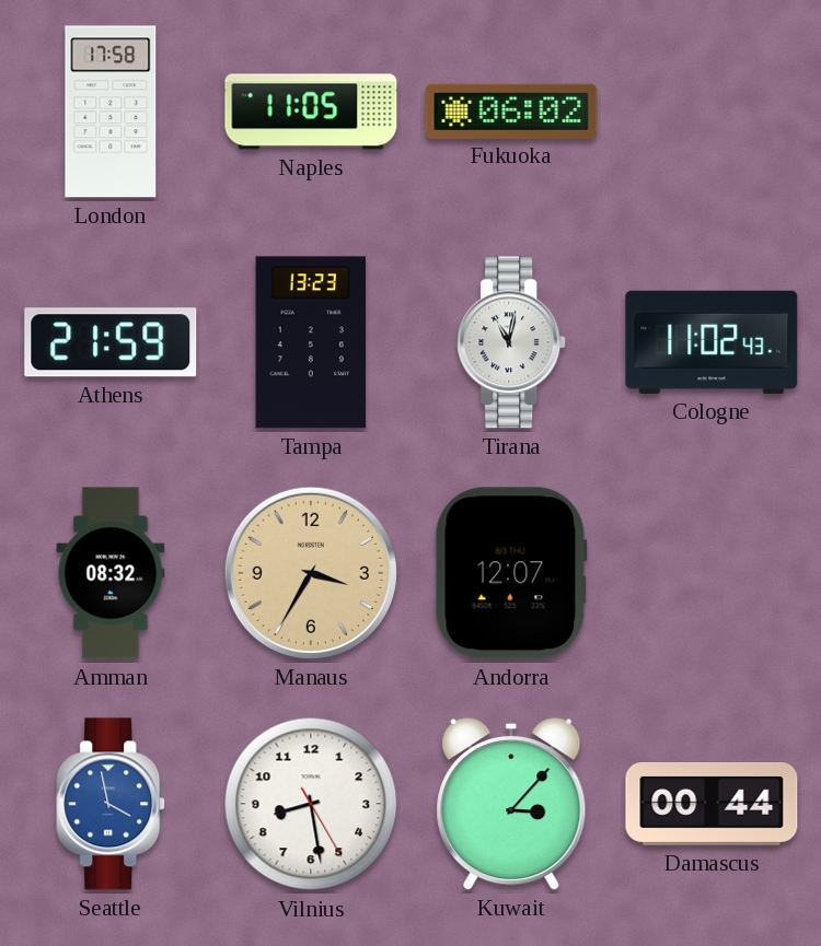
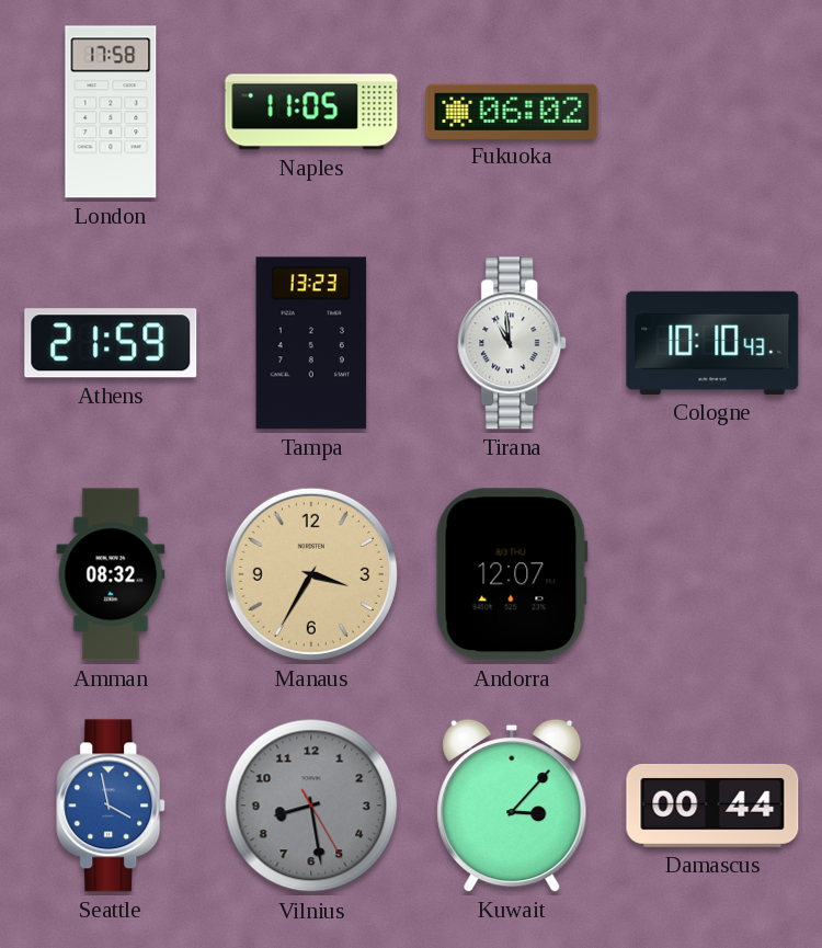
Tirana: 11:02 -> 10:59
Cologne: 11:02 -> 10:10
Vilnius dial: white -> grey
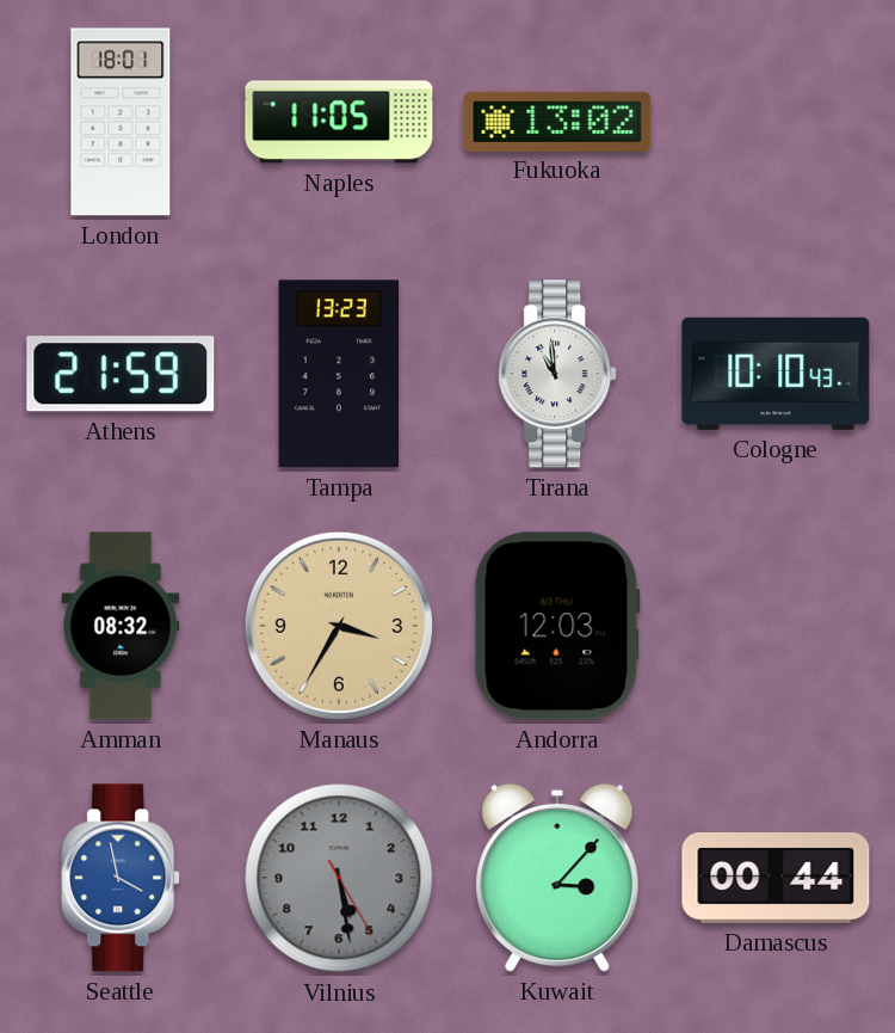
London: 17:58 -> 18:01
Fukuoka: 06:02 -> 13:02
Andorra: 12:07 -> 12:03
Vilnius: 8:28 -> 5:28
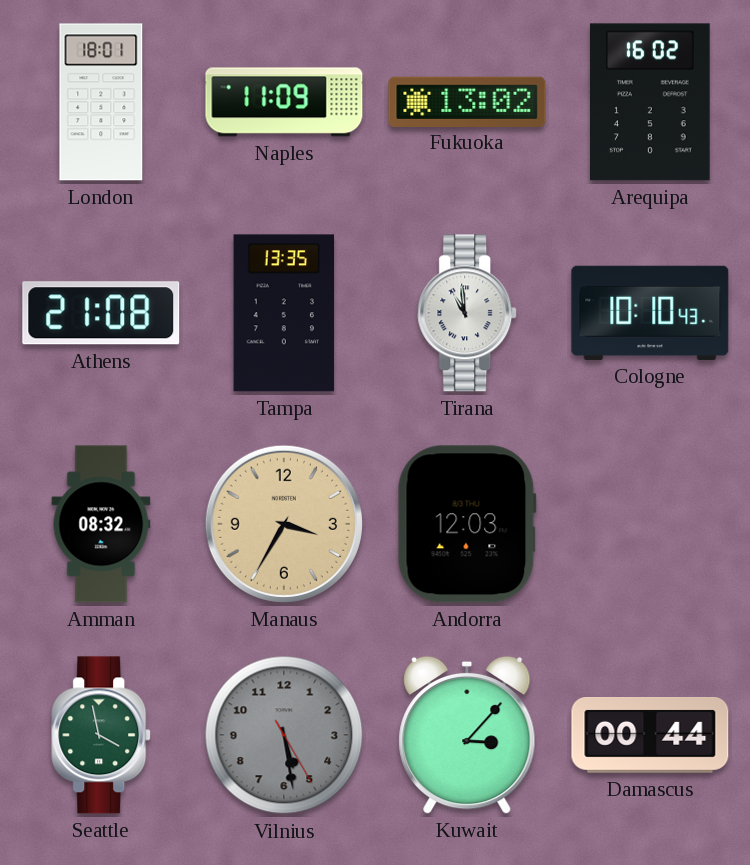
Naples: 11:05 -> 11:09
Arequipa: none -> 16:02
Athens: 21:59 -> 21:08
Tampa: 13:23 -> 13:35
Seattle dial: blue -> green
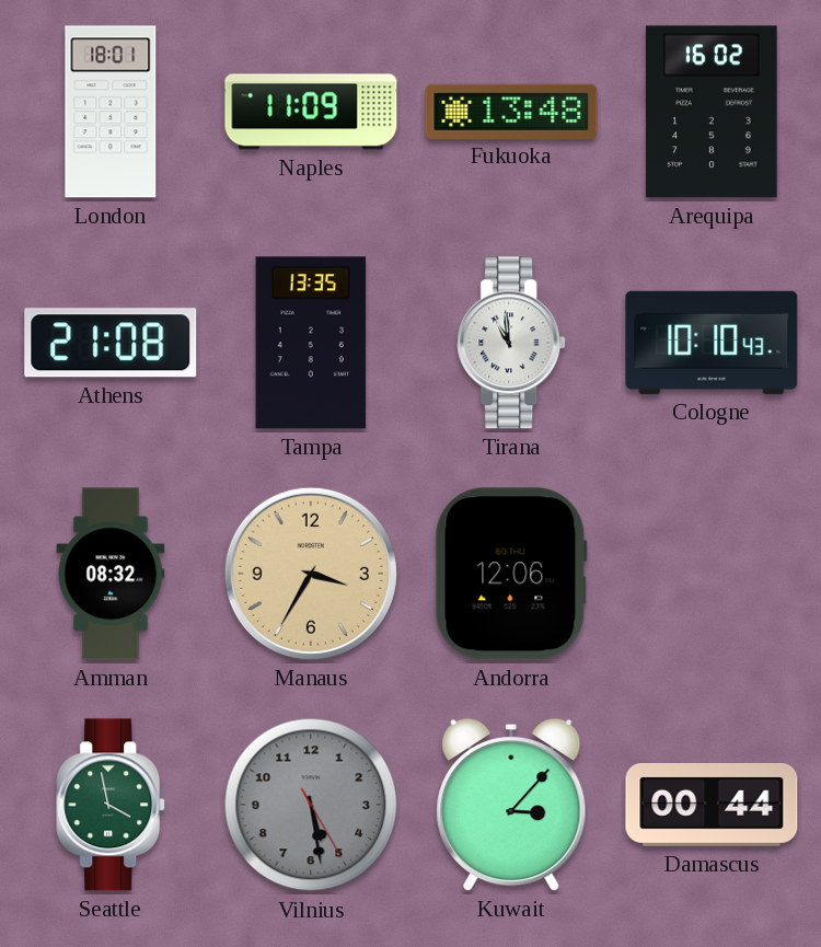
Fukuoka: 13:02 -> 13:48
Andorra: 12:03 -> 12:06
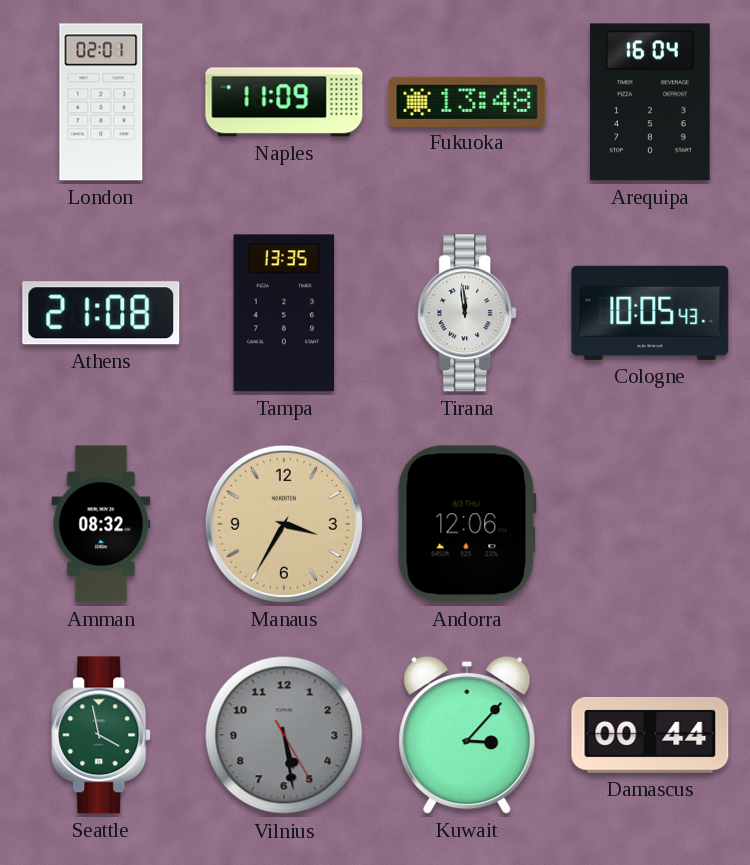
London: 18:01 -> 02:01
Arequipa: 16:02 -> 16:04
Tirana: 10:59 -> 11:59
Cologne: 10:10 -> 10:05
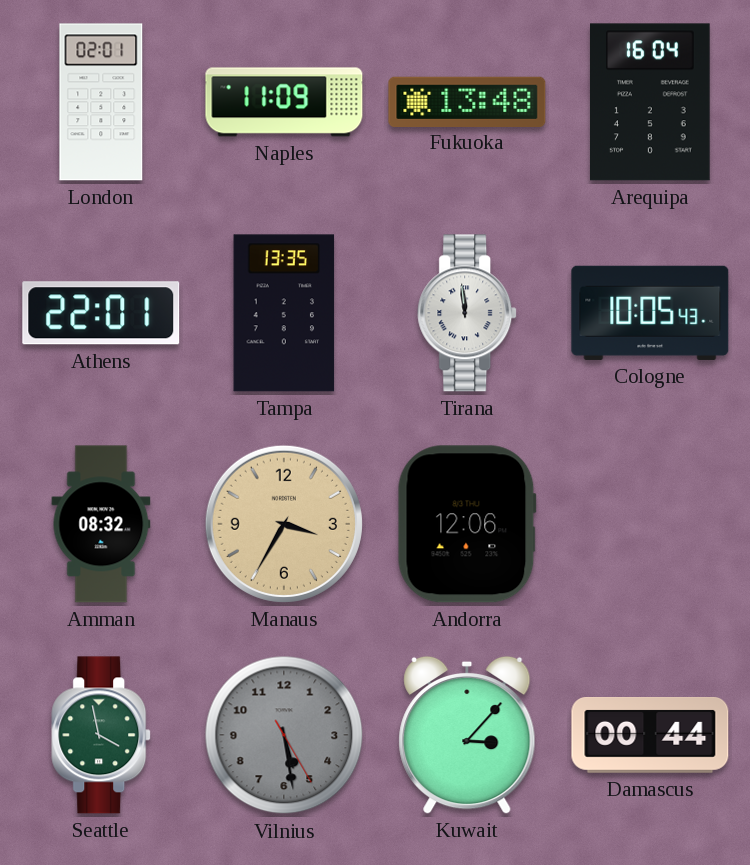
Athens: 21:08 -> 22:01
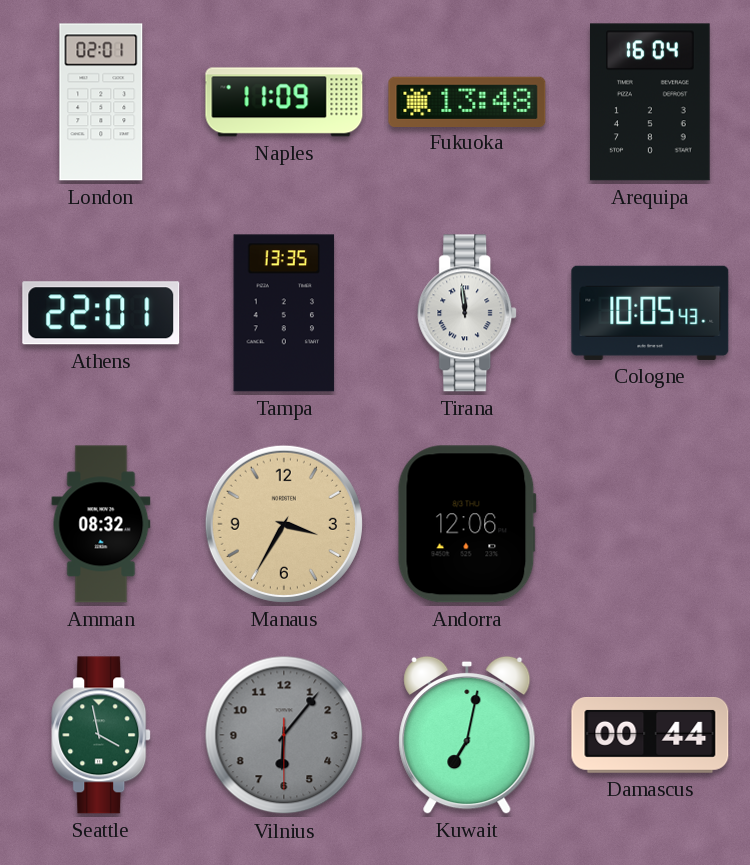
Vilnius: 5:28 -> 6:06
Kuwait: 3:07 -> 7:02
